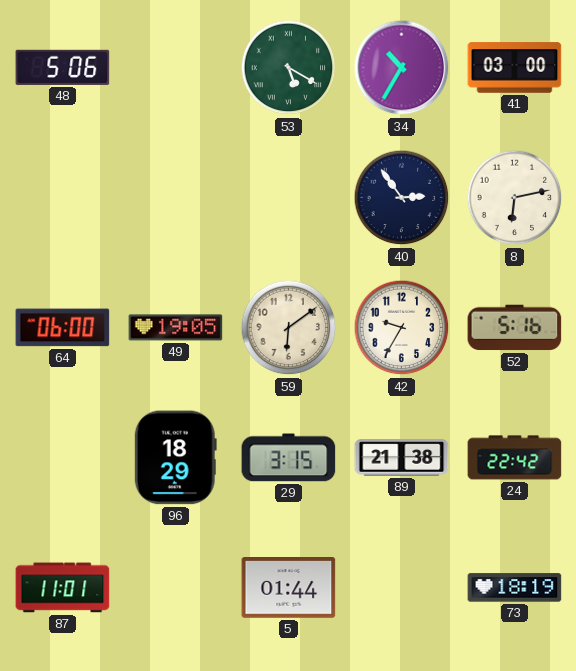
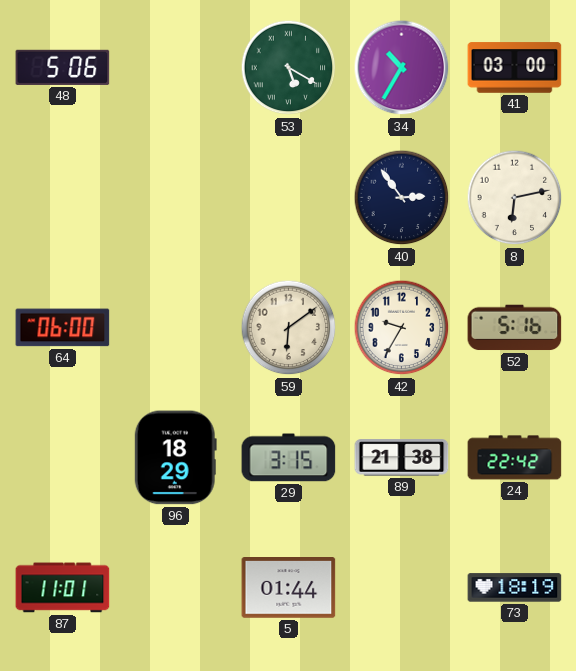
49: 19:05 -> none
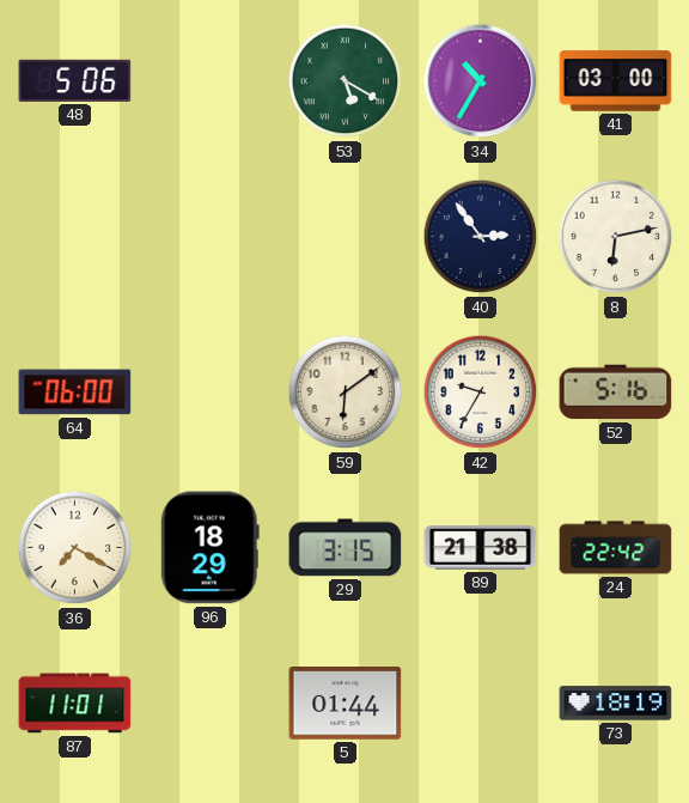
36: none -> 7:20
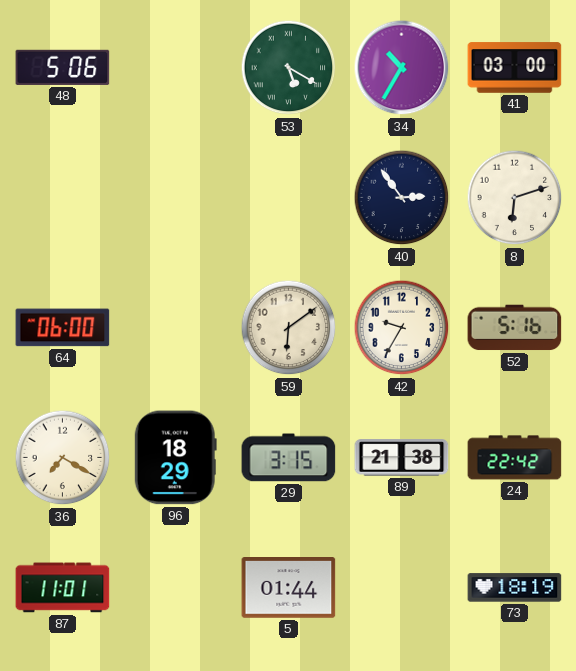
8: 6:13 -> 6:12
